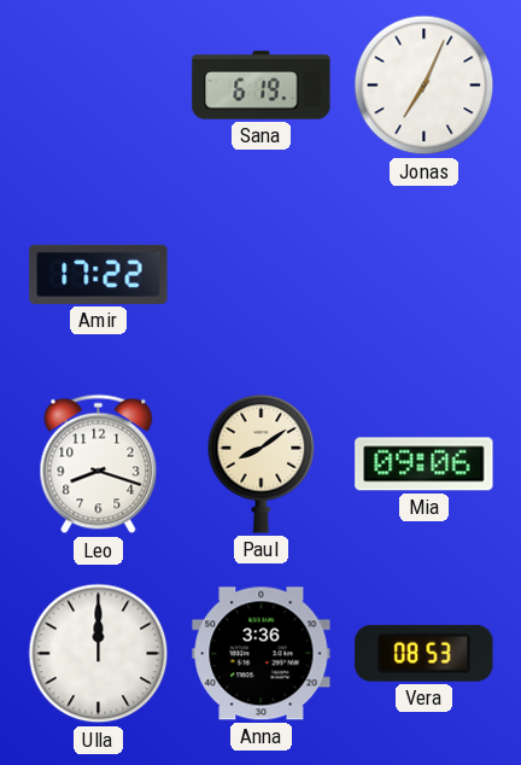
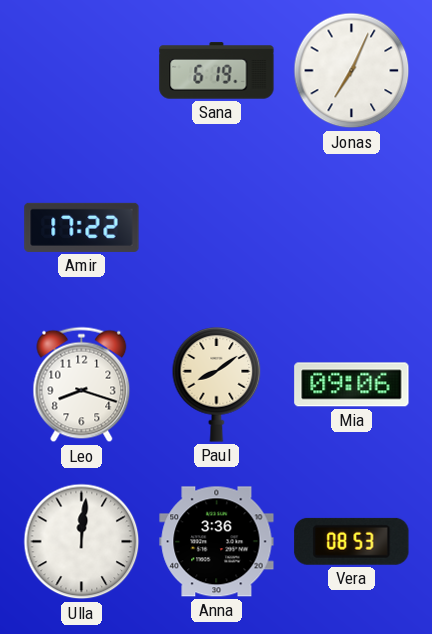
Ulla: 12:00 -> 12:01
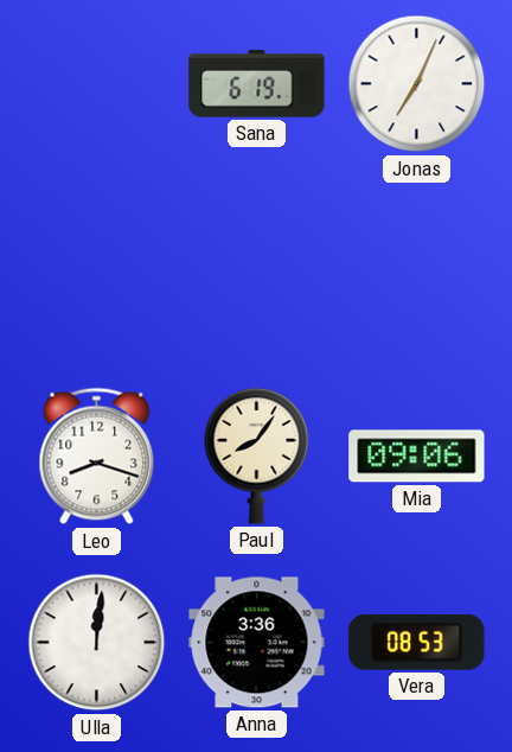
Amir: 17:22 -> none
Paul: 8:09 -> 8:06
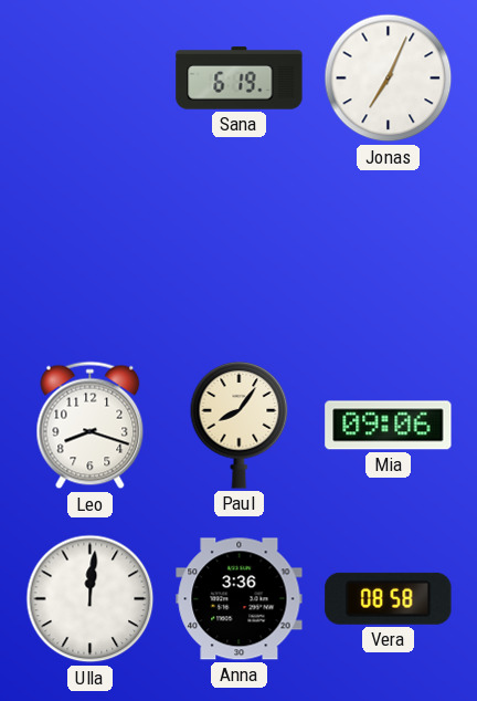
Vera: 08:53 -> 08:58
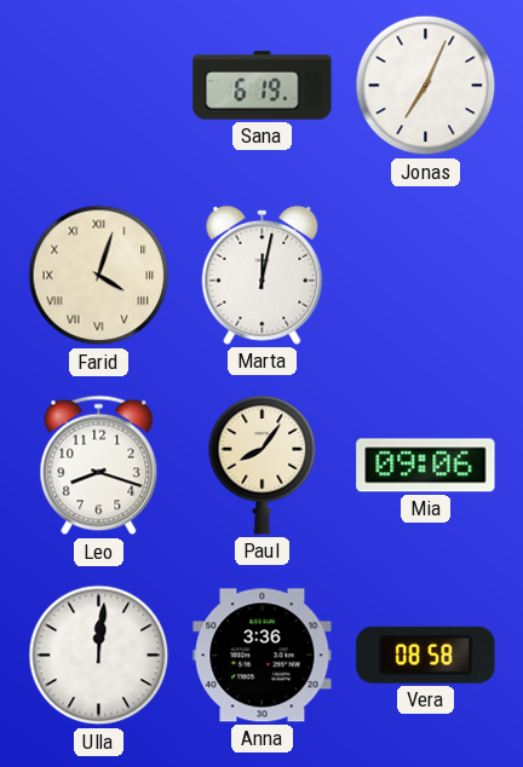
Farid: none -> 4:03
Marta: none -> 12:02
